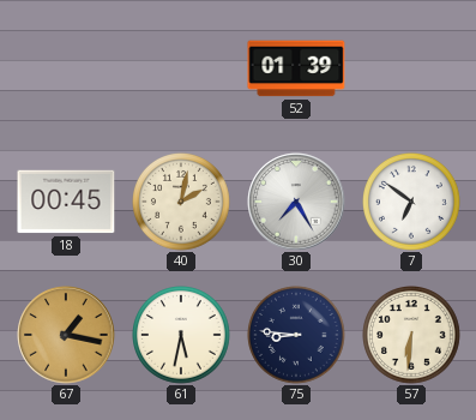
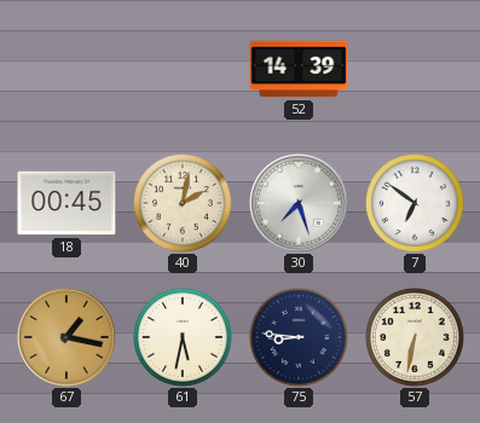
52: 01:39 -> 14:39
30: 7:25 -> 7:27
57: 6:31 -> 6:32
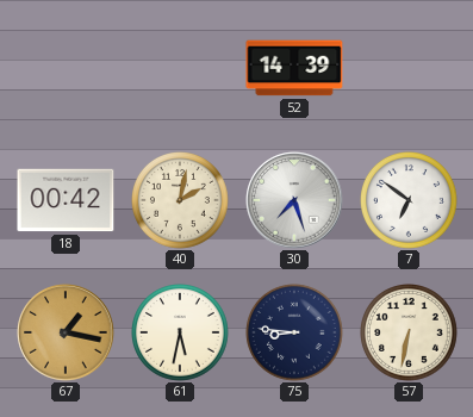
18: 00:45 -> 00:42
